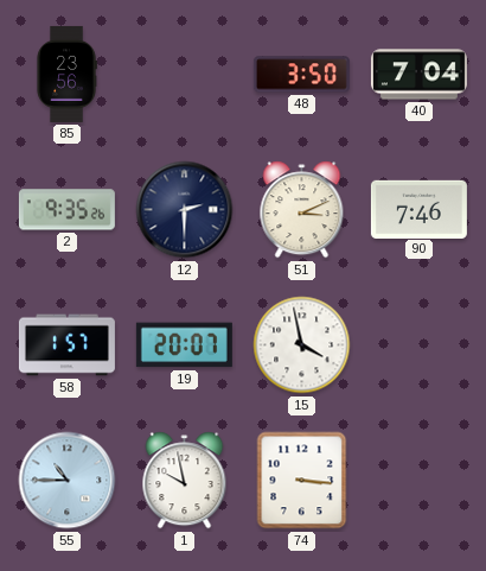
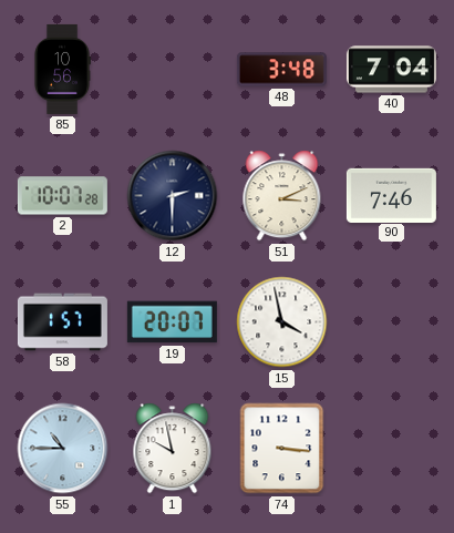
85: 23:56 -> 10:56
48: 3:50 -> 3:48
2: 9:35 -> 10:07
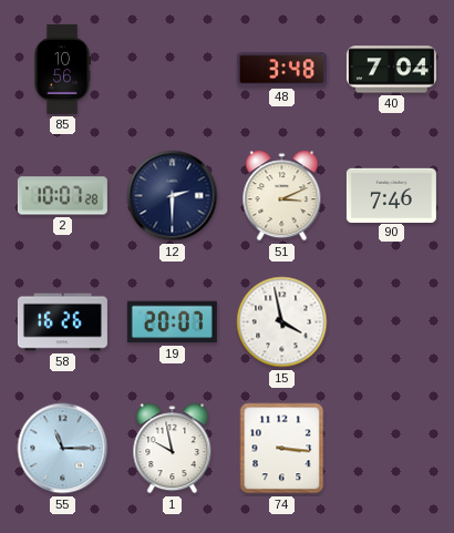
58: 1:57 -> 16:26
55: 10:45 -> 11:15
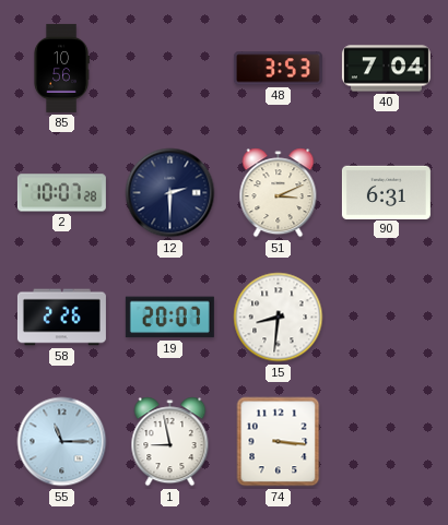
48: 3:48 -> 3:53
90: 7:46 -> 6:31
58: 16:26 -> 2:26
15: 3:58 -> 8:31
1: 9:58 -> 8:58
